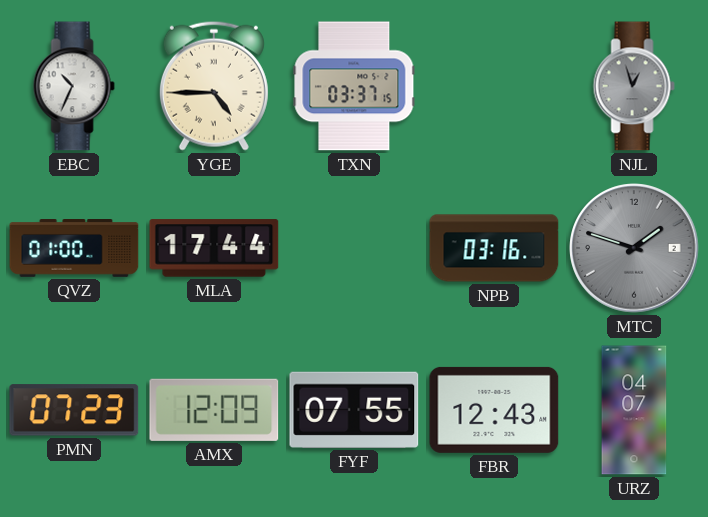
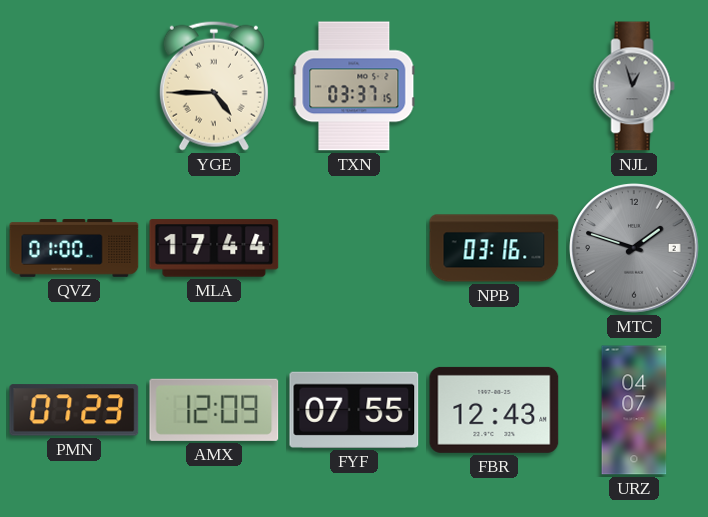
EBC: 10:34 -> none
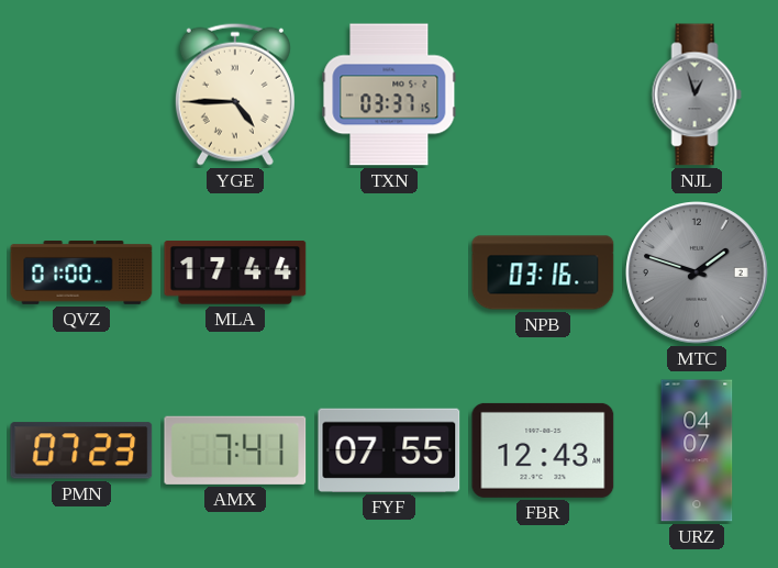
AMX: 12:09 -> 7:41
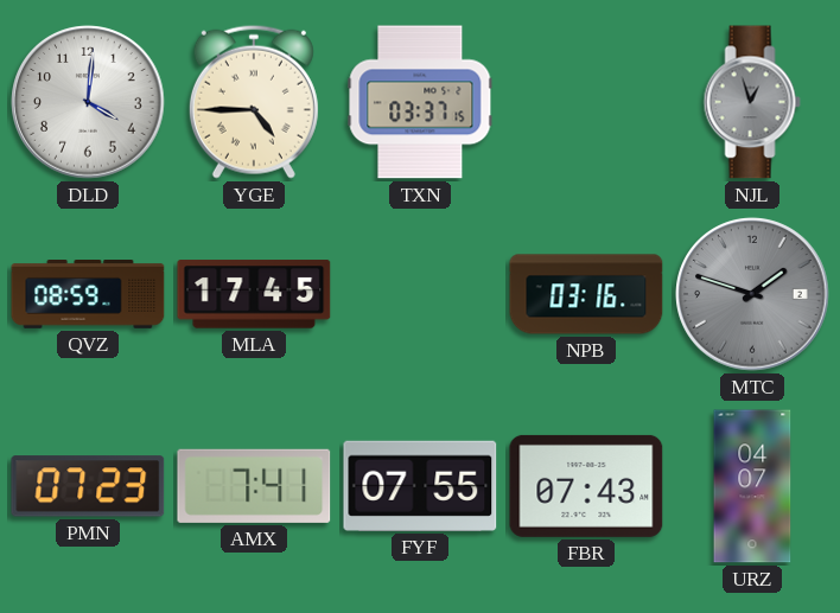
DLD: none -> 4:01
QVZ: 01:00 -> 08:59
MLA: 17:44 -> 17:45
FBR: 12:43 -> 07:43
